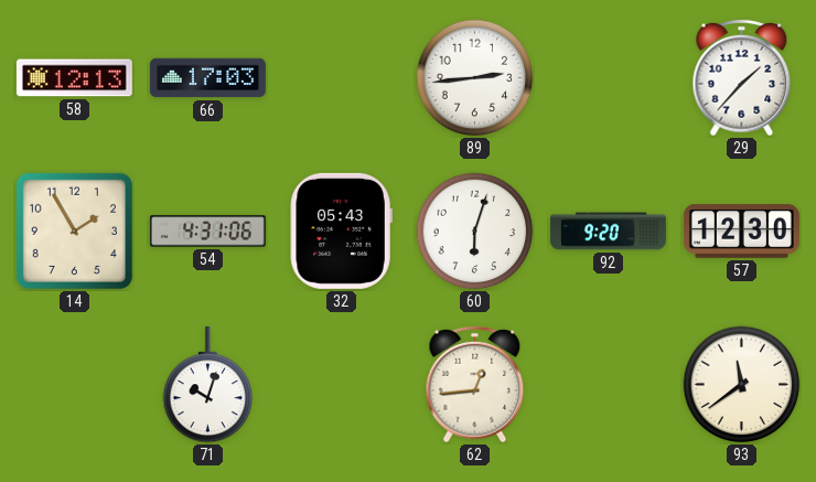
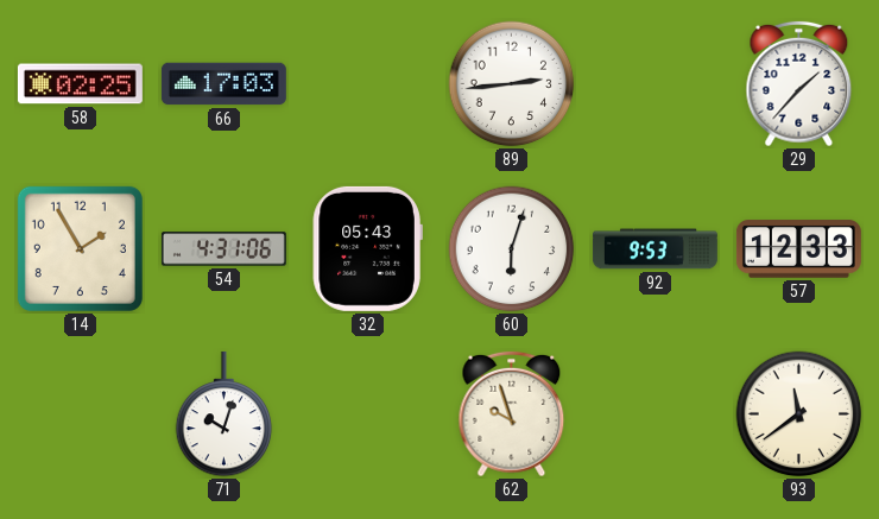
58: 12:13 -> 02:25
92: 9:20 -> 9:53
57: 12:30 -> 12:33
62: 12:44 -> 9:57
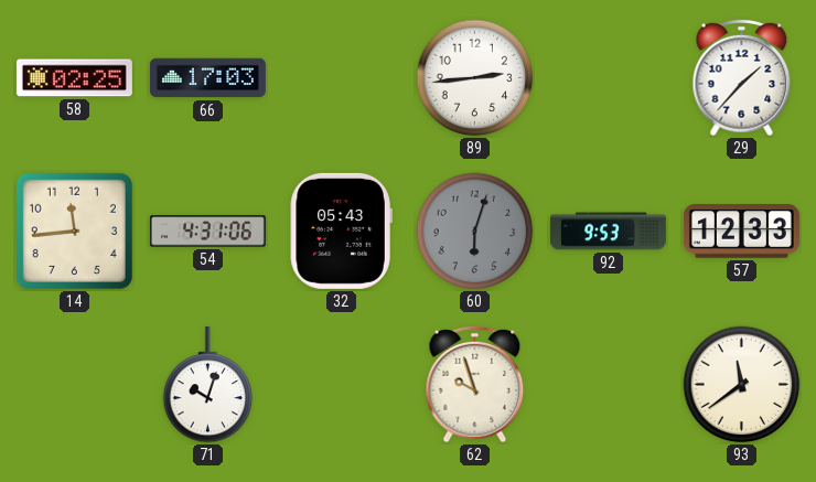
14: 1:55 -> 11:44
60 dial: white -> grey
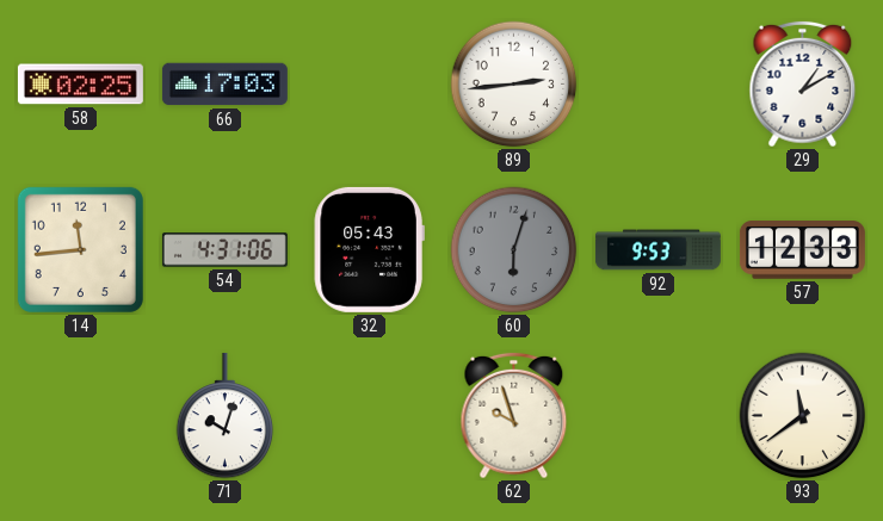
29: 1:37 -> 1:10
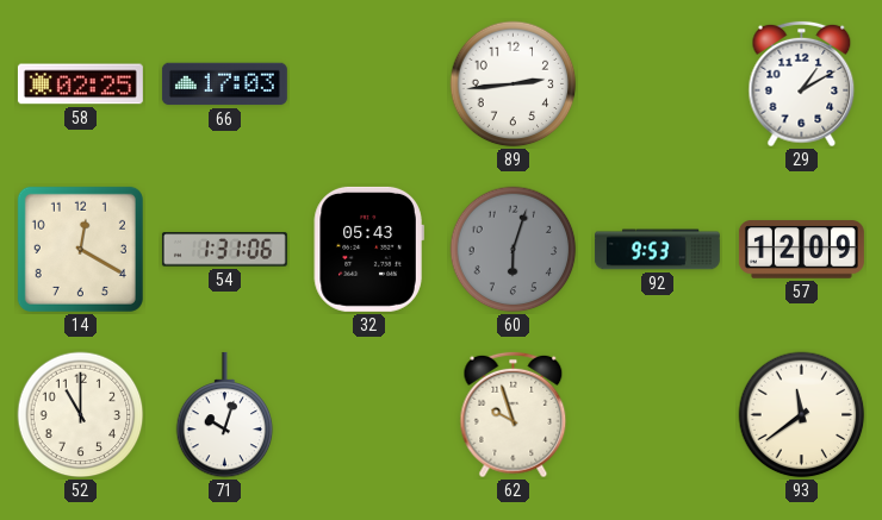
14: 11:44 -> 12:20
54: 4:31 -> 1:31
57: 12:33 -> 12:09
52: none -> 11:00
